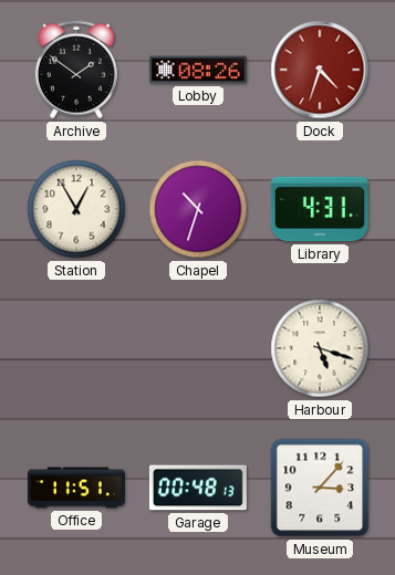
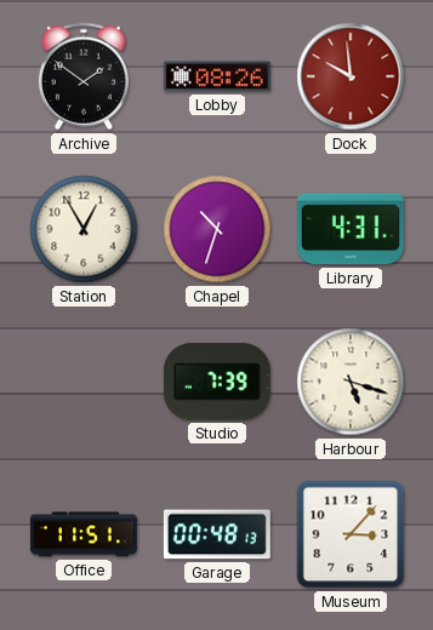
Dock: 4:33 -> 9:59
Studio: none -> 7:39
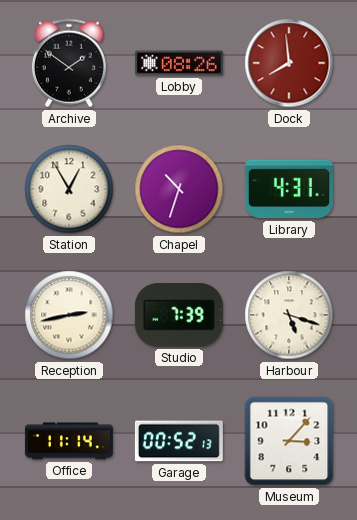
Dock: 9:59 -> 7:59
Reception: none -> 2:43
Office: 11:51 -> 11:14
Garage: 00:48 -> 00:52
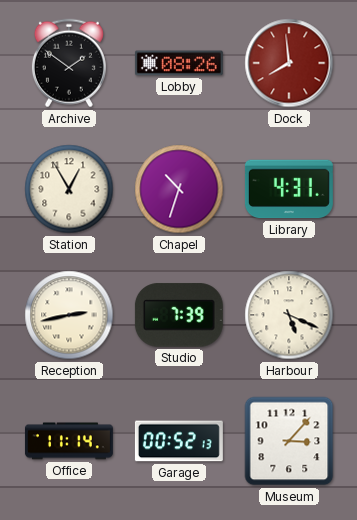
Harbour: 5:18 -> 5:19
